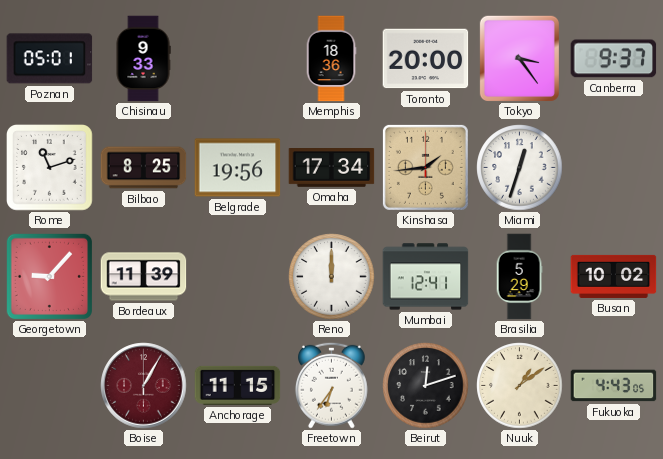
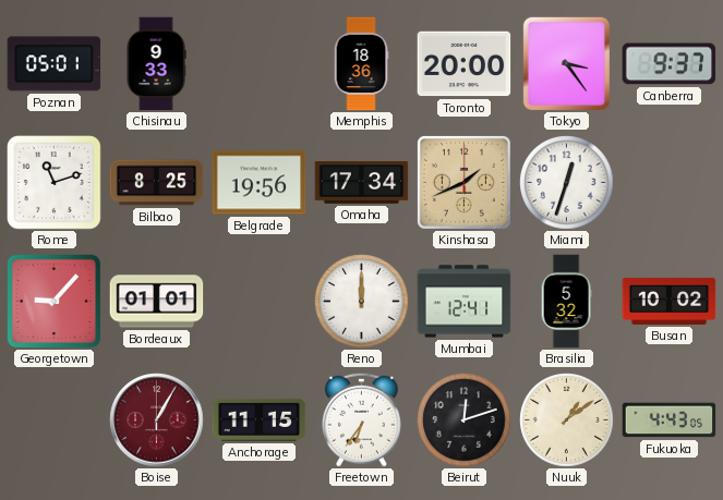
Kinshasa: 1:44 -> 1:41
Bordeaux: 11:39 -> 01:01
Brasilia: 5:29 -> 5:32
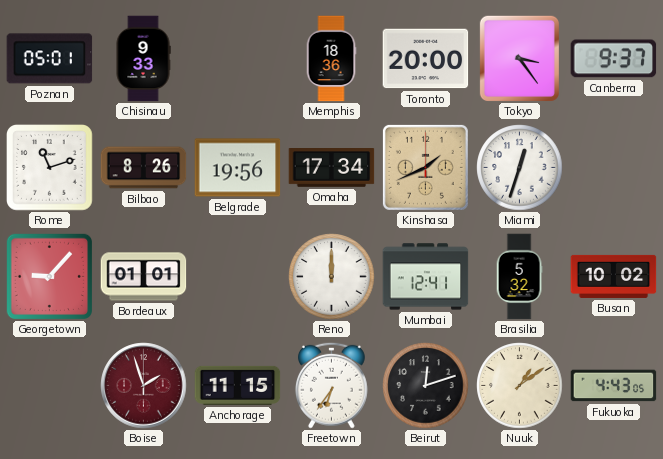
Bilbao: 8:25 -> 8:26
Boise: 1:05 -> 1:57
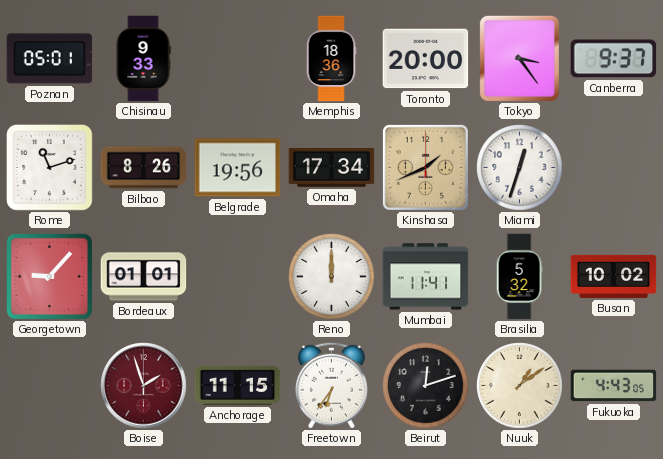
Mumbai: 12:41 -> 11:41
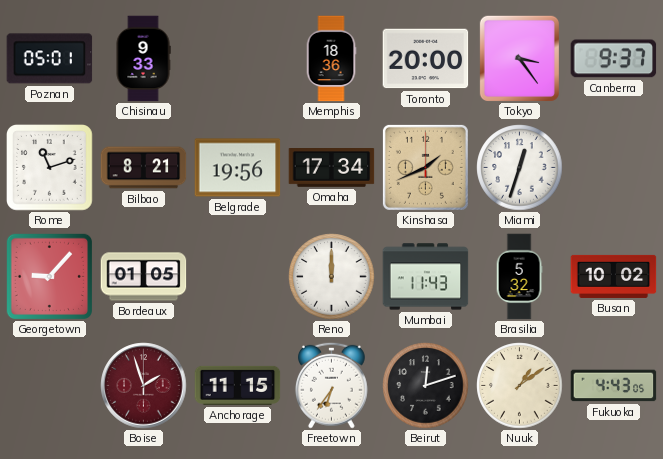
Bilbao: 8:26 -> 8:21
Bordeaux: 01:01 -> 01:05
Mumbai: 11:41 -> 11:43
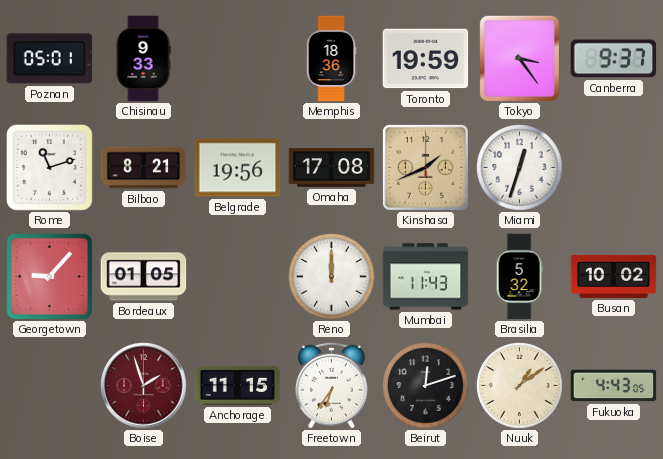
Toronto: 20:00 -> 19:59
Omaha: 17:34 -> 17:08
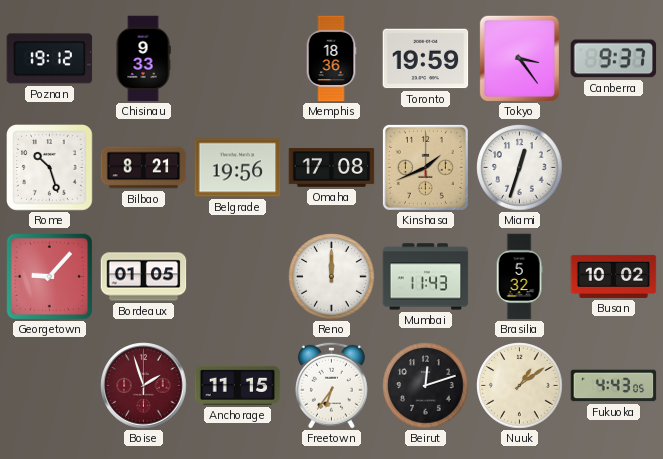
Poznan: 05:01 -> 19:12
Rome: 11:12 -> 10:27
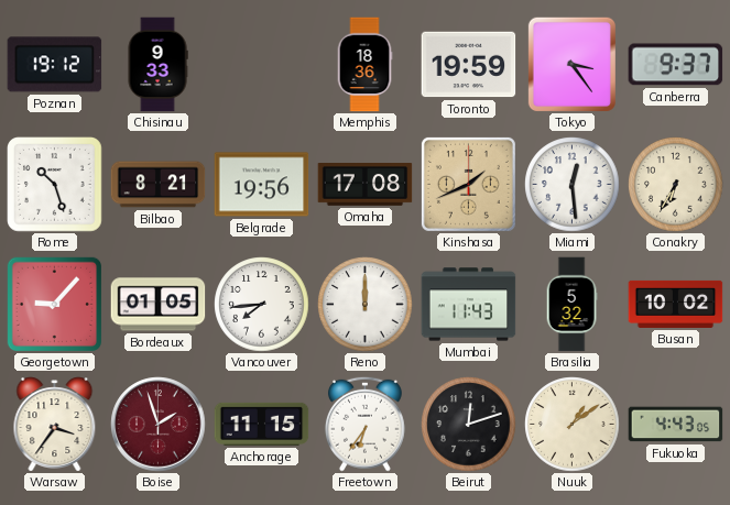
Miami: 12:33 -> 12:29
Conakry: none -> 6:35
Vancouver: none -> 7:44
Warsaw: none -> 3:36
